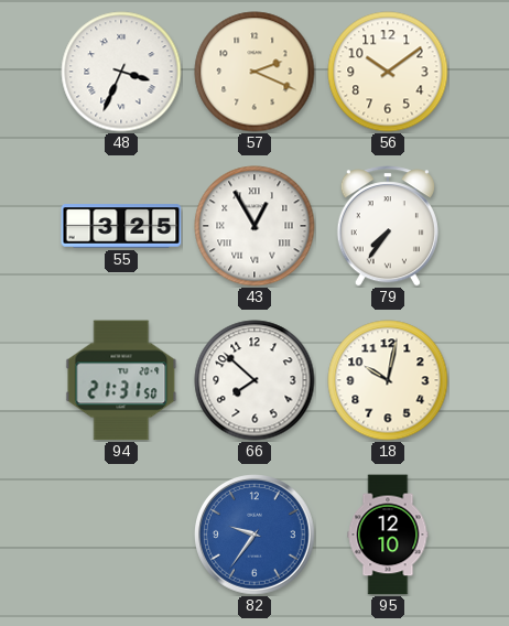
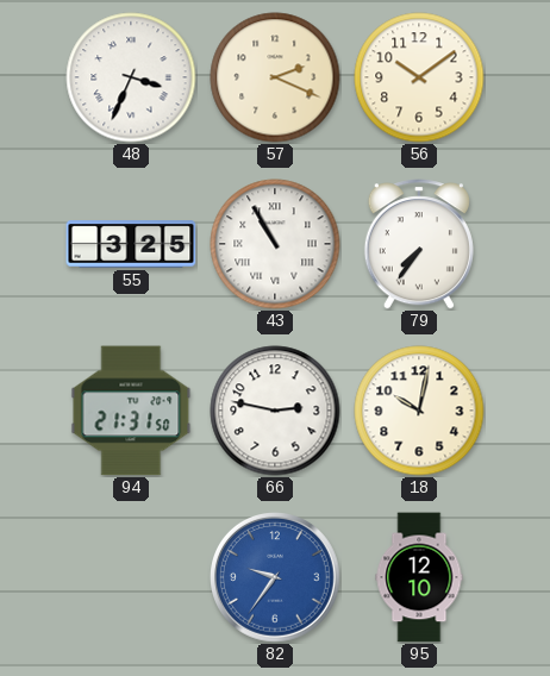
43: 12:55 -> 10:55
66: 7:52 -> 2:47
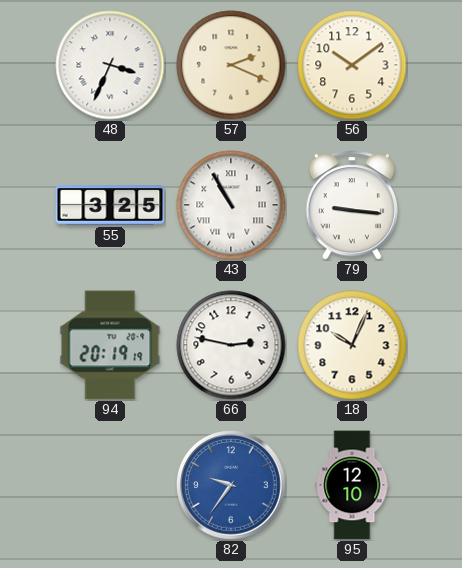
79: 7:36 -> 9:16
94: 21:31 -> 20:19
18: 10:02 -> 10:04
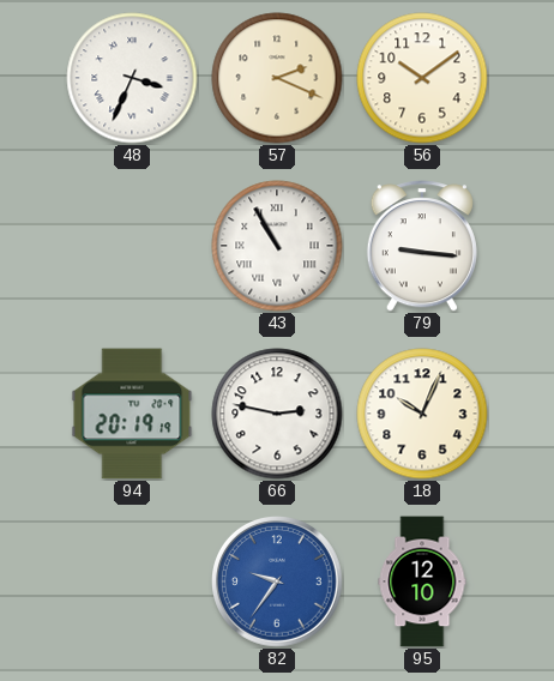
55: 3:25 -> none
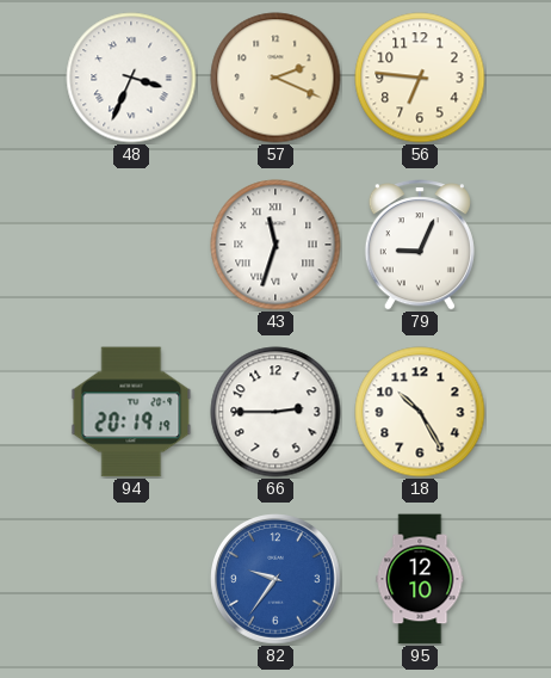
56: 10:09 -> 6:46
43: 10:55 -> 11:33
79: 9:16 -> 9:04
66: 2:47 -> 2:45
18: 10:04 -> 10:25
